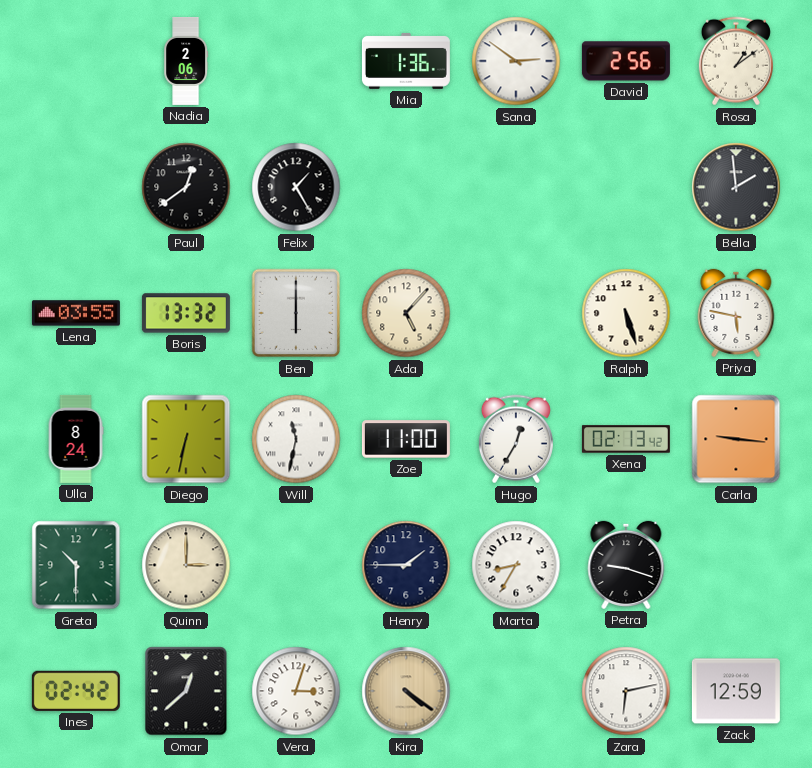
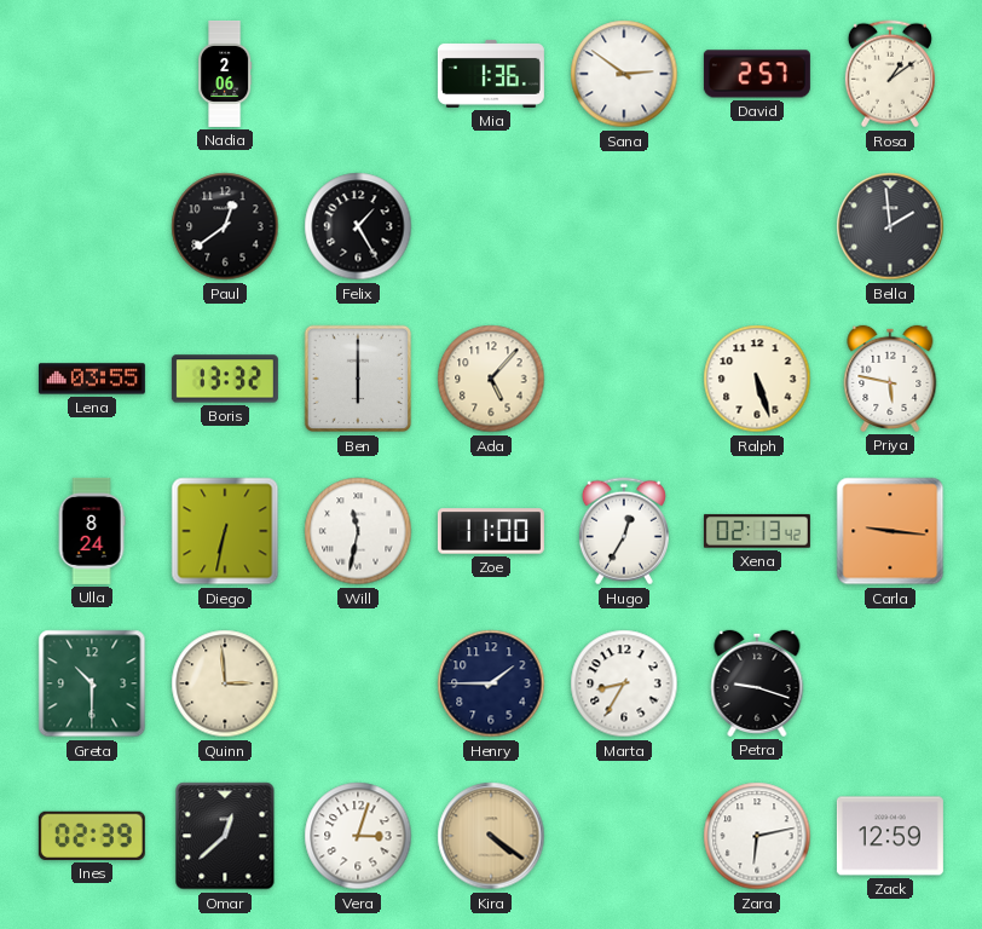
David: 2:56 -> 2:57
Quinn: 3:00 -> 2:59
Ines: 02:42 -> 02:39
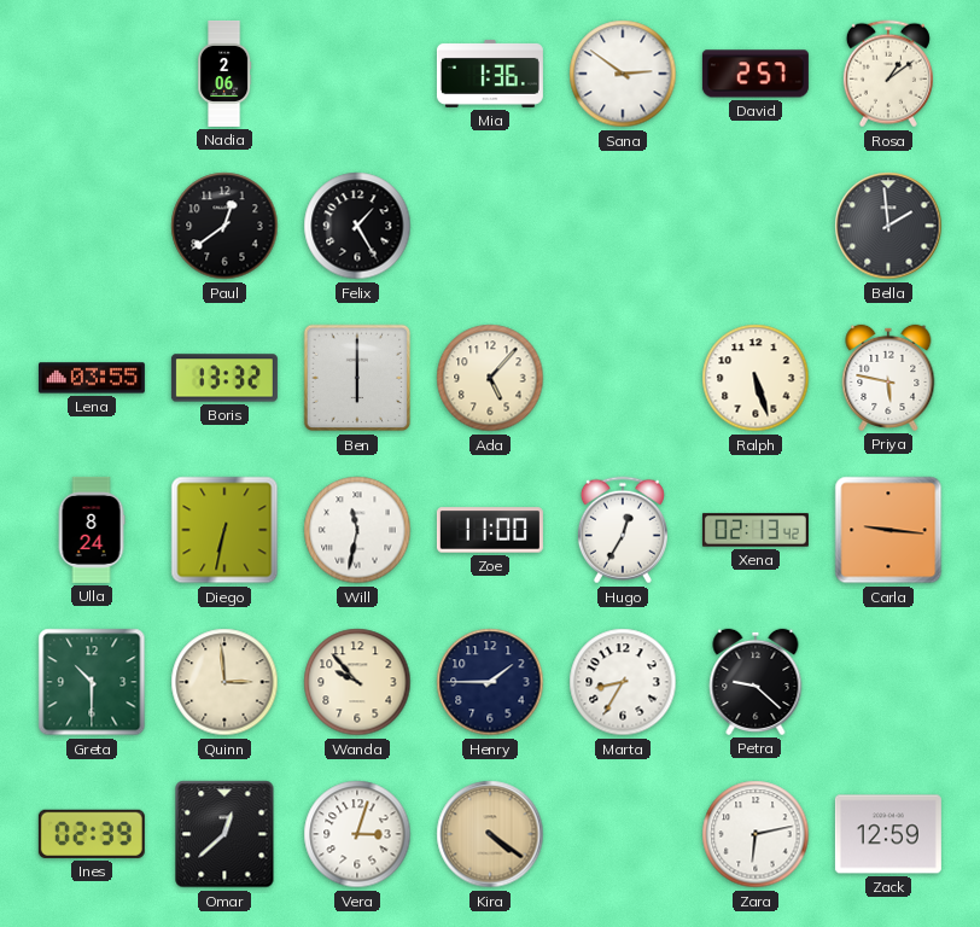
Wanda: none -> 9:53
Petra: 9:18 -> 9:22
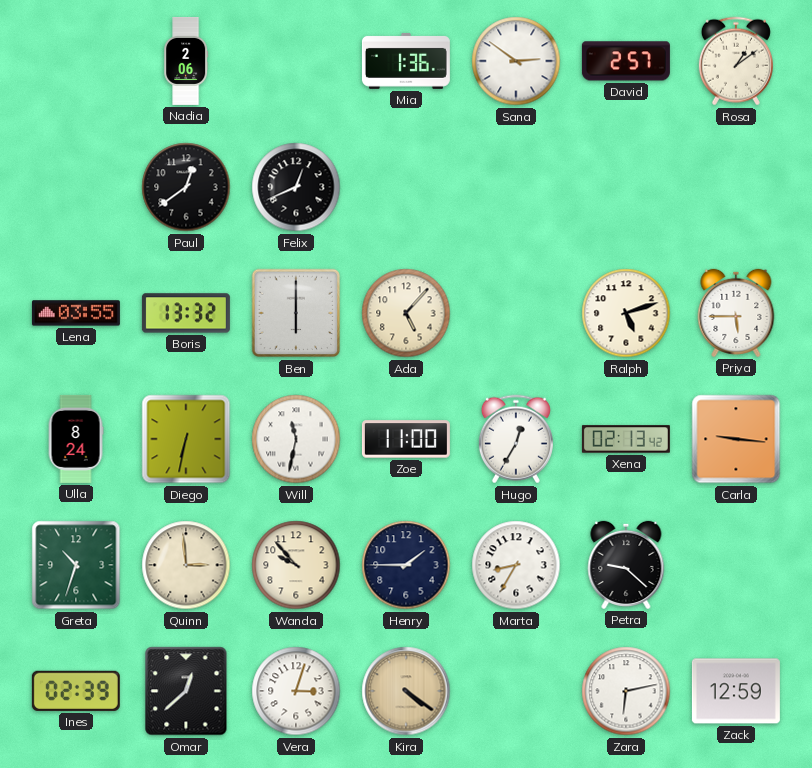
Felix: 1:25 -> 12:41
Bella: 1:59 -> none
Ralph: 5:27 -> 5:12
Priya: 5:47 -> 5:45
Greta: 10:30 -> 10:33
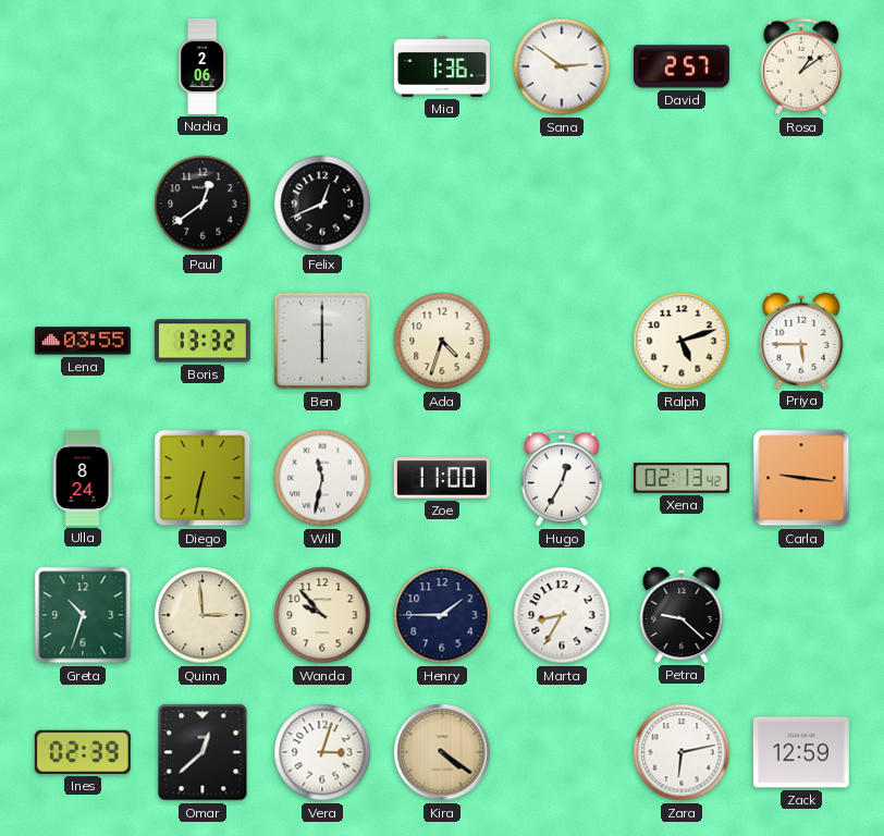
Ada: 5:07 -> 4:33
